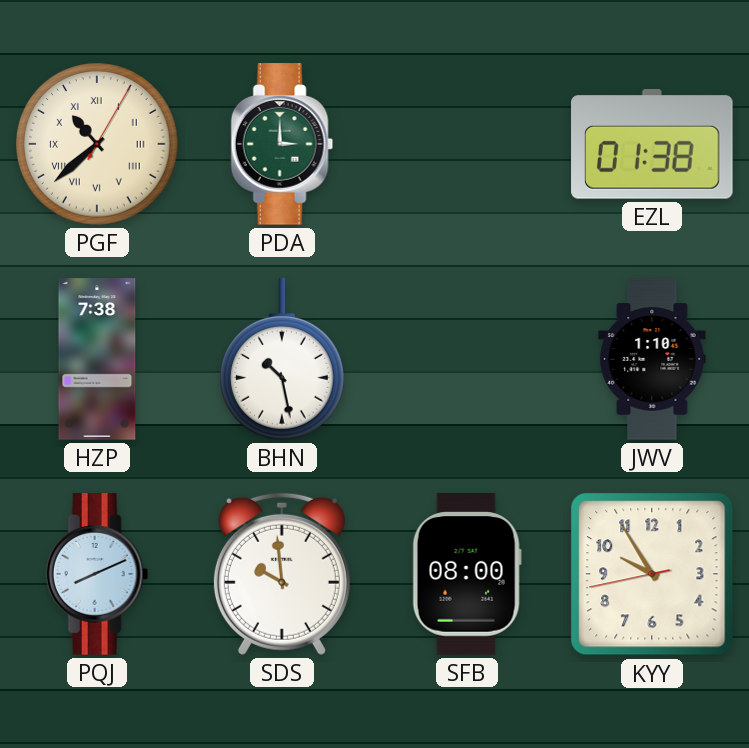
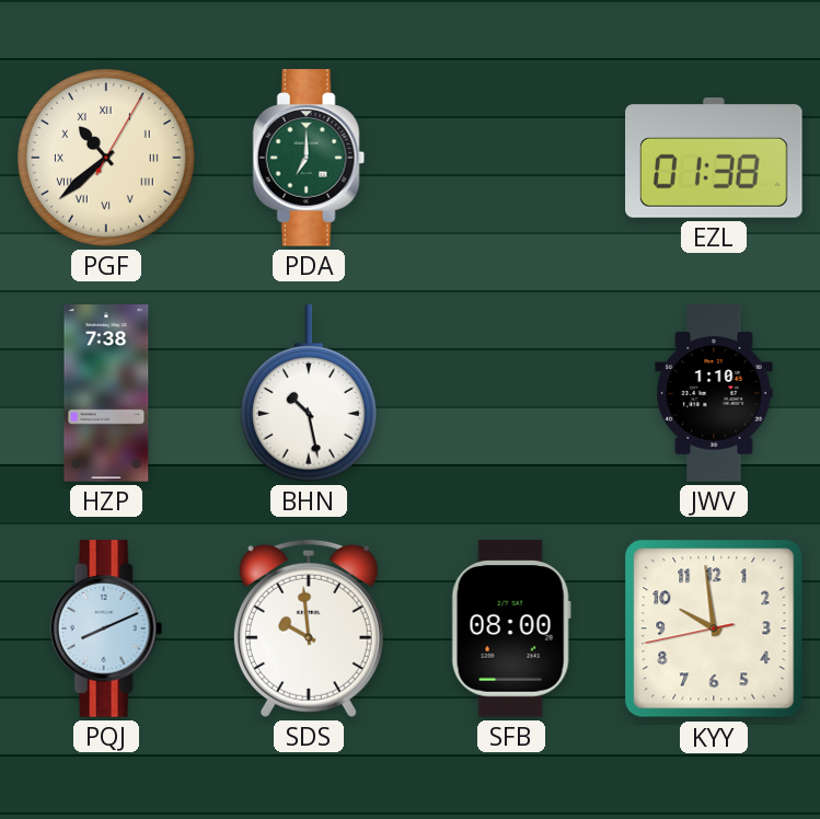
PDA: 3:00 -> 7:00
KYY: 9:54 -> 9:58
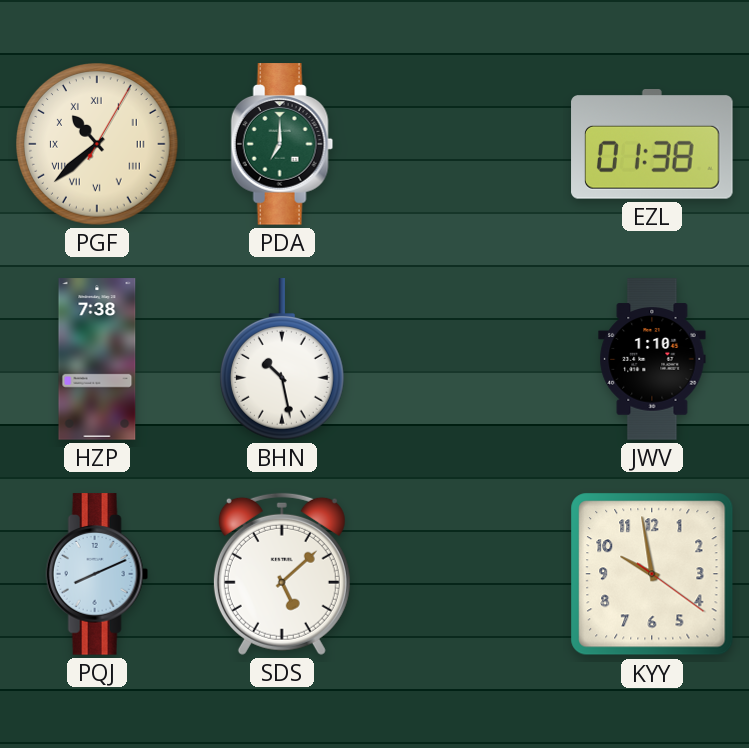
SDS: 9:59 -> 5:08
SFB: 08:00 -> none
KYY: 9:58:43 -> 9:58:21
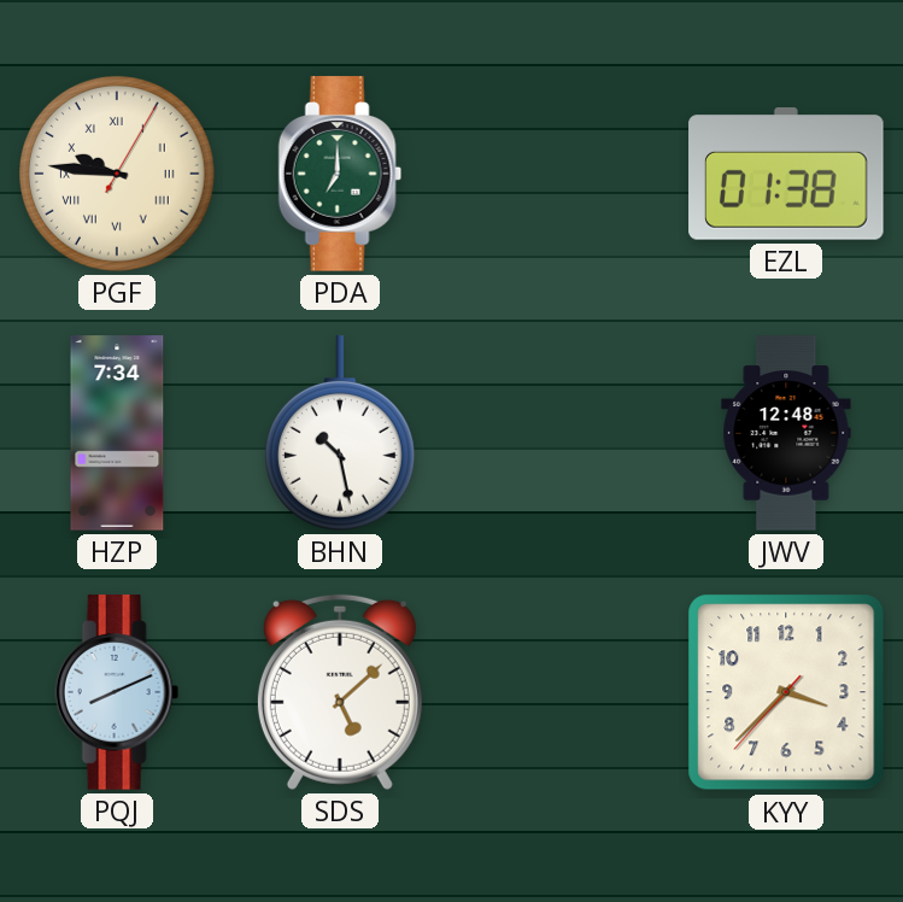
PGF: 10:38 -> 9:46
HZP: 7:38 -> 7:34
JWV: 1:10 -> 12:48
KYY: 9:58 -> 3:37
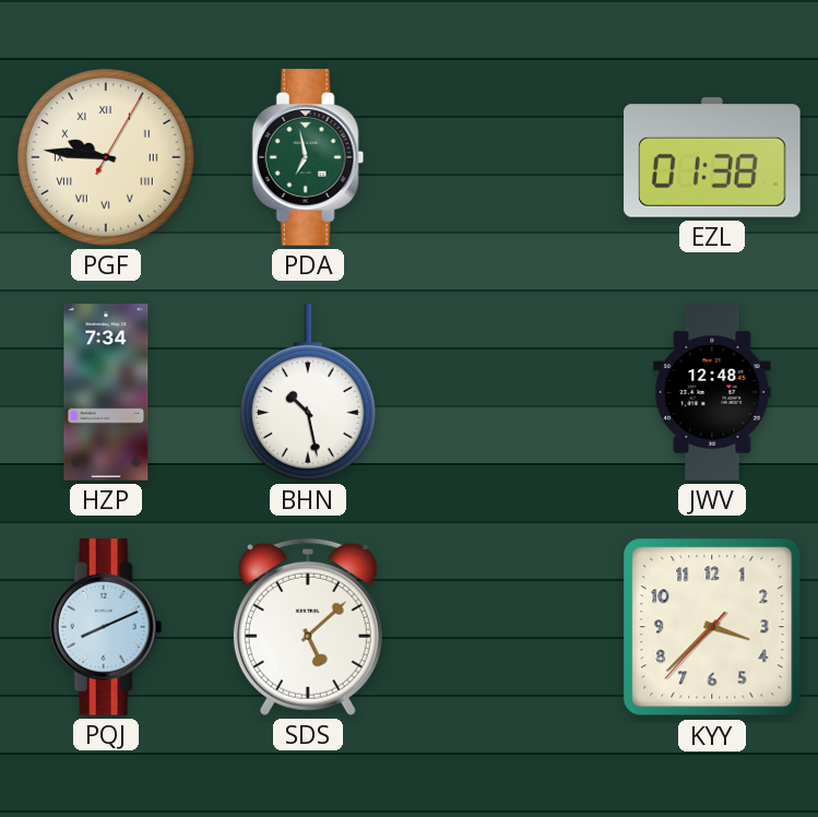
PDA: 7:00 -> 6:58
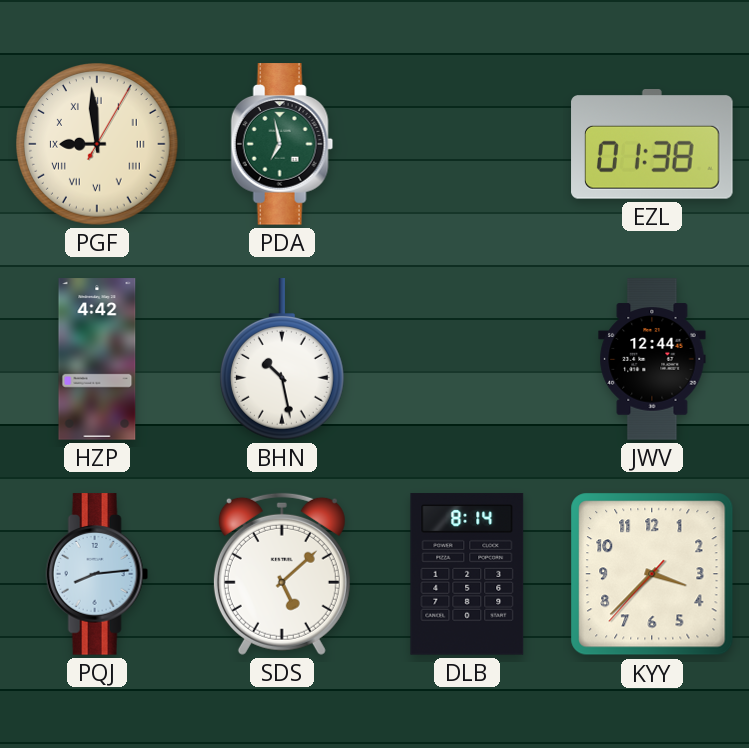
PGF: 9:46 -> 8:59
HZP: 7:34 -> 4:42
JWV: 12:48 -> 12:44
PQJ: 8:11 -> 8:14
DLB: none -> 8:14
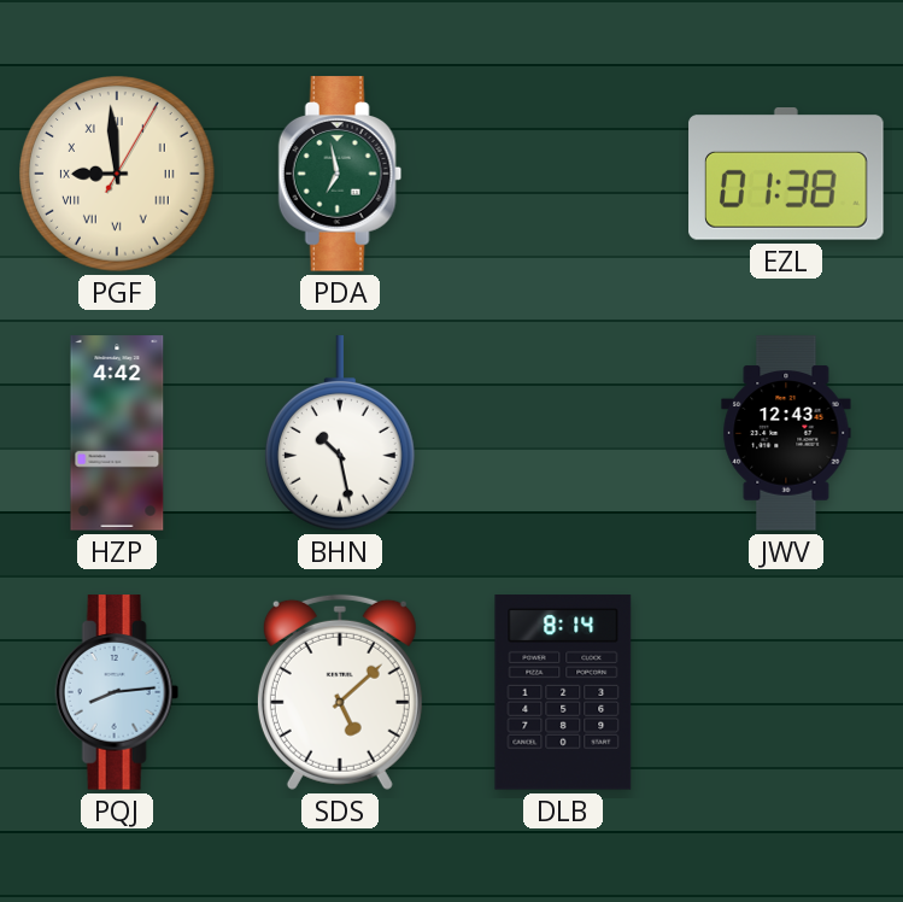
JWV: 12:44 -> 12:43
KYY: 3:37 -> none
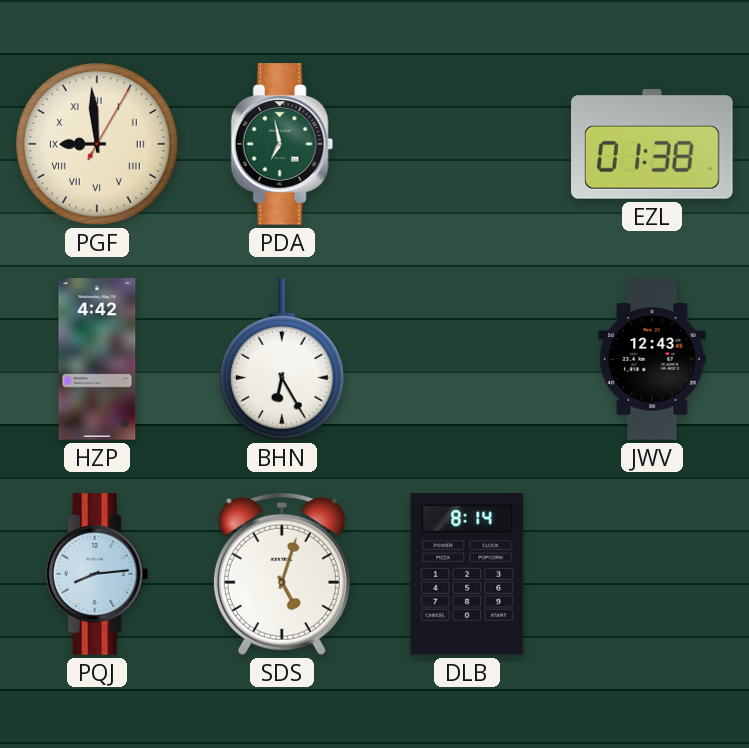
BHN: 10:28 -> 6:25
SDS: 5:08 -> 5:03
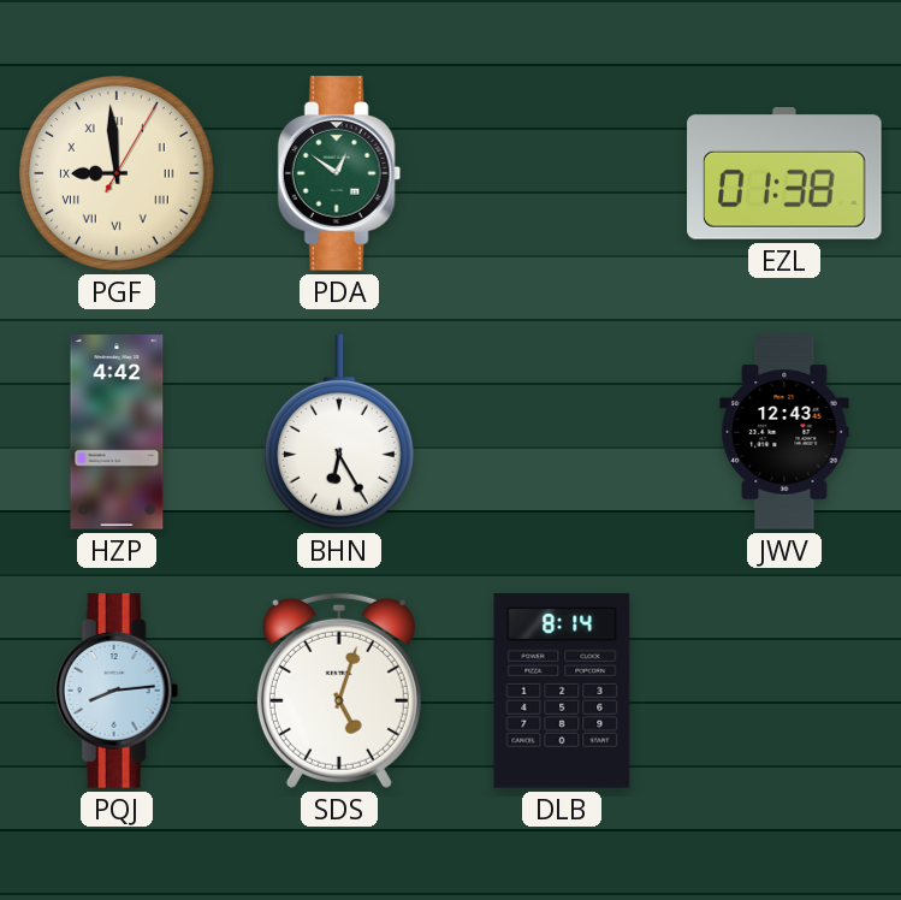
PDA: 6:58 -> 12:51
